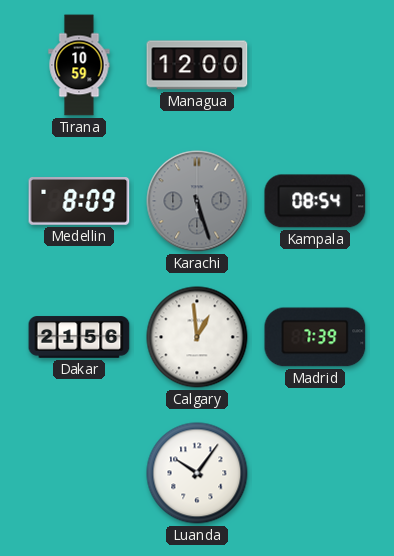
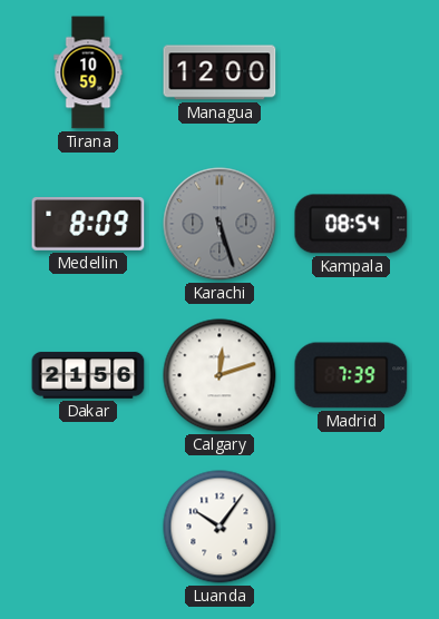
Calgary: 12:59 -> 12:12
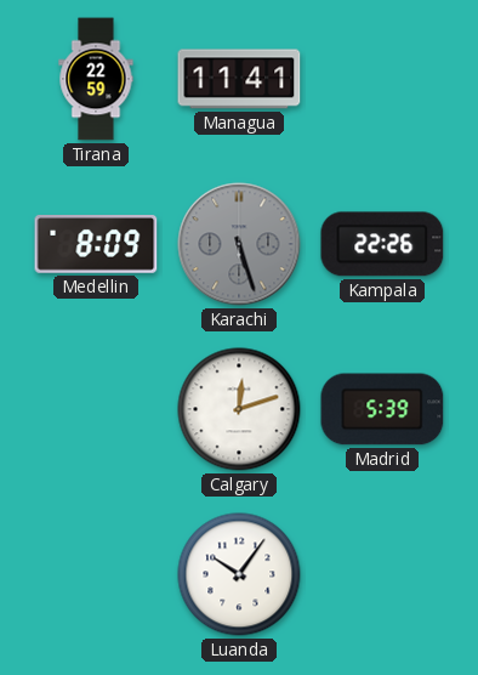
Tirana: 10:59 -> 22:59
Managua: 12:00 -> 11:41
Kampala: 08:54 -> 22:26
Dakar: 21:56 -> none
Madrid: 7:39 -> 5:39
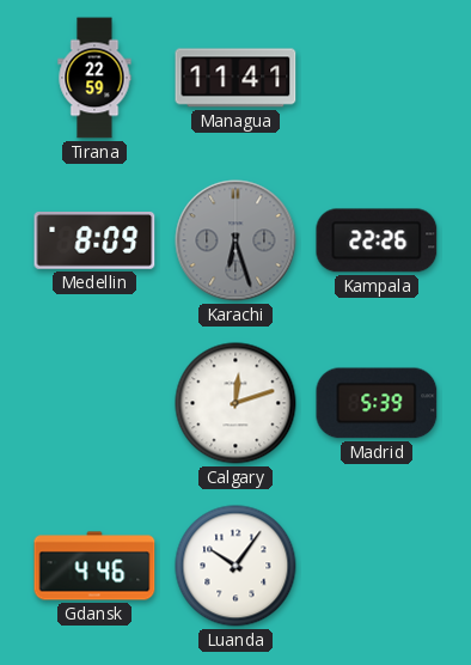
Karachi: 5:27 -> 6:27
Gdansk: none -> 4:46
